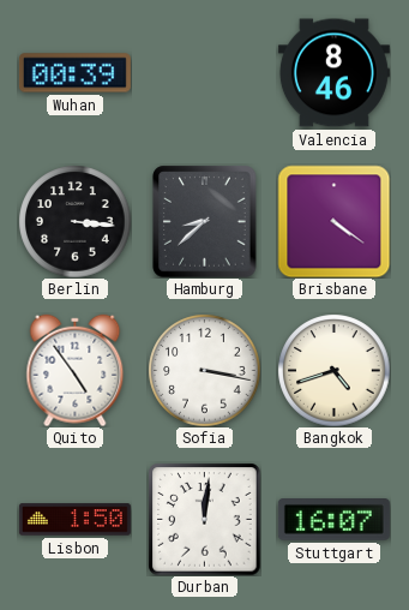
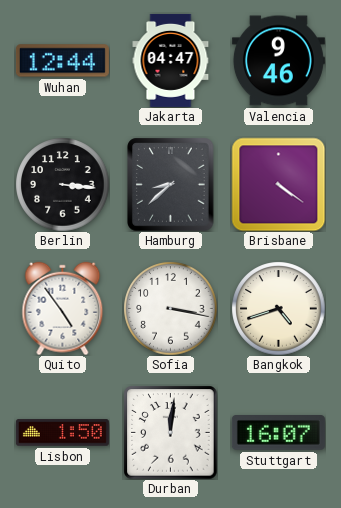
Wuhan: 00:39 -> 12:44
Jakarta: none -> 04:47
Valencia: 8:46 -> 9:46
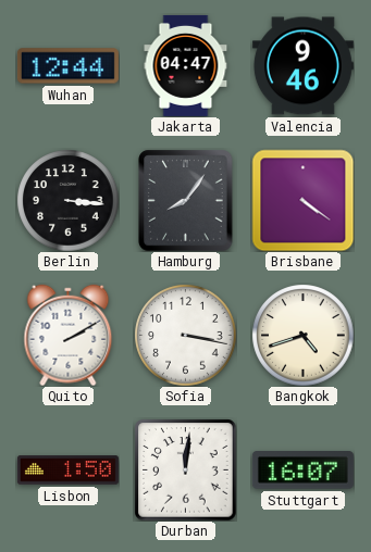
Hamburg: 8:38 -> 8:06
Quito: 4:54 -> 2:10
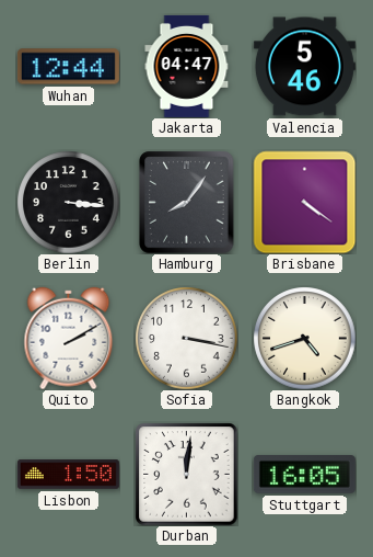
Valencia: 9:46 -> 5:46
Stuttgart: 16:07 -> 16:05
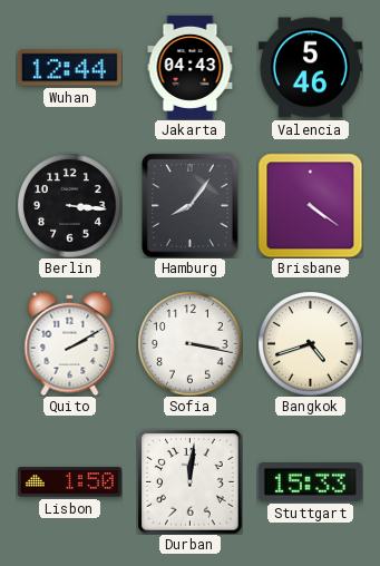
Jakarta: 04:47 -> 04:43
Stuttgart: 16:05 -> 15:33
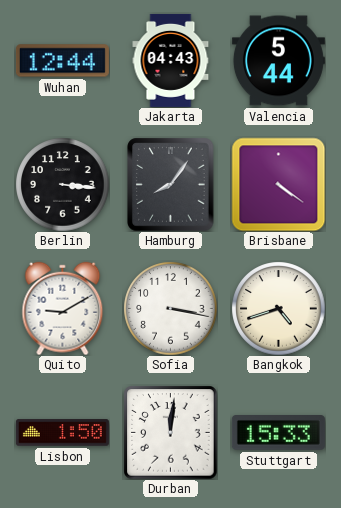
Valencia: 5:46 -> 5:44
Quito: 2:10 -> 9:10
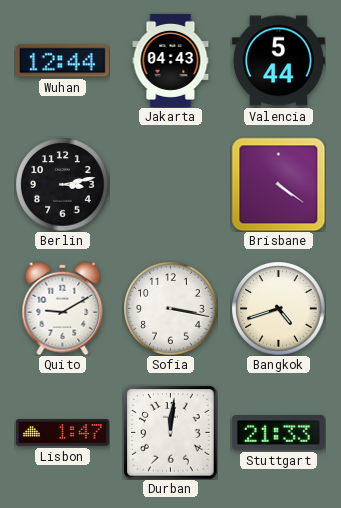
Berlin: 3:16 -> 3:13
Hamburg: 8:06 -> none
Lisbon: 1:50 -> 1:47
Stuttgart: 15:33 -> 21:33
